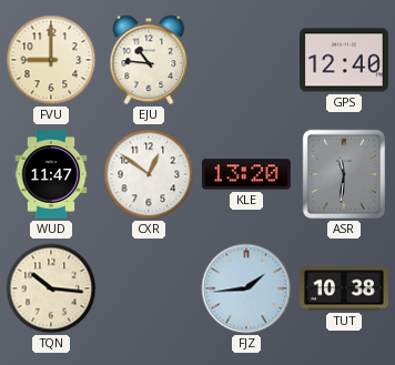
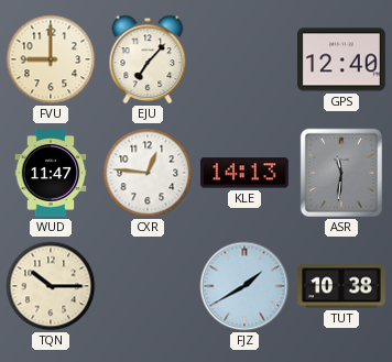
EJU: 10:46 -> 7:07
CXR: 12:51 -> 12:46
KLE: 13:20 -> 14:13
TQN: 10:16 -> 10:15
FJZ: 1:44 -> 1:40
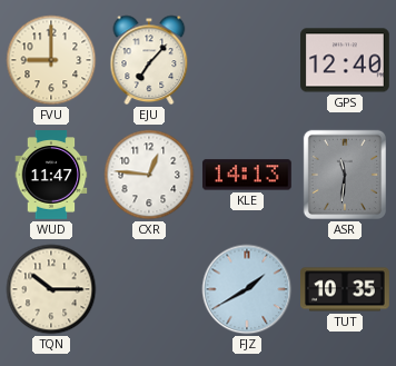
TUT: 10:38 -> 10:35
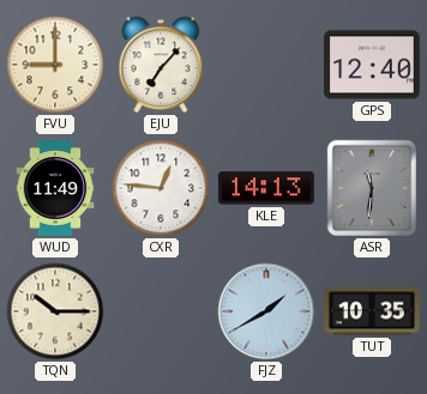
WUD: 11:47 -> 11:49
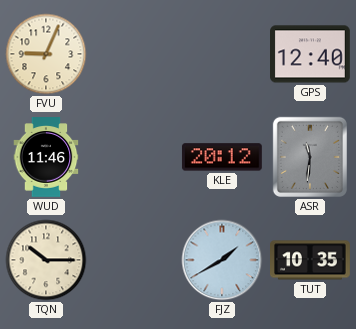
FVU: 9:00 -> 9:04
EJU: 7:07 -> none
WUD: 11:49 -> 11:46
CXR: 12:46 -> none
KLE: 14:13 -> 20:12
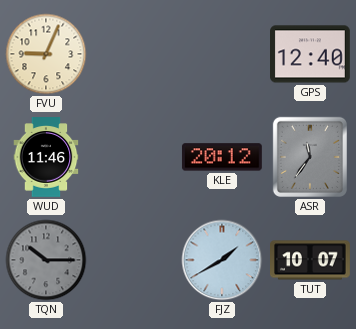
ASR: 11:31 -> 11:36
TQN dial: cream -> grey
TUT: 10:35 -> 10:07
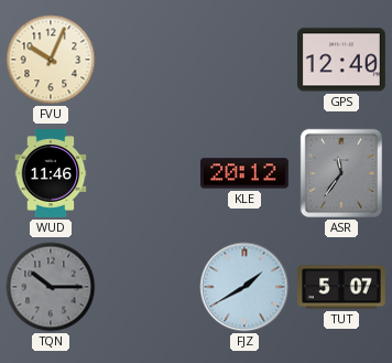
FVU: 9:04 -> 10:04
TUT: 10:07 -> 5:07
